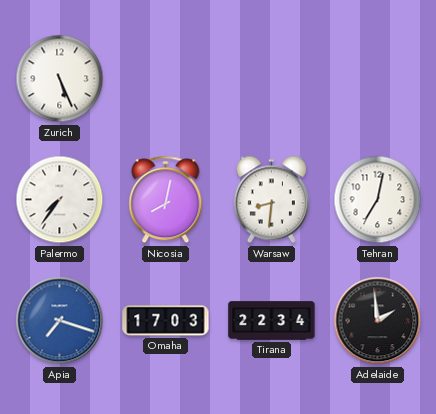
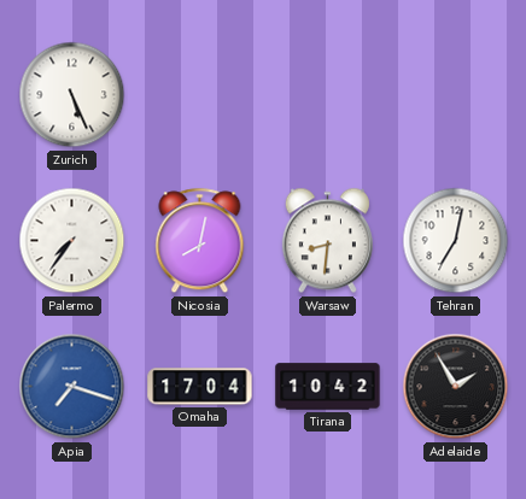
Omaha: 17:03 -> 17:04
Tirana: 22:34 -> 10:42
Adelaide: 1:59 -> 1:55
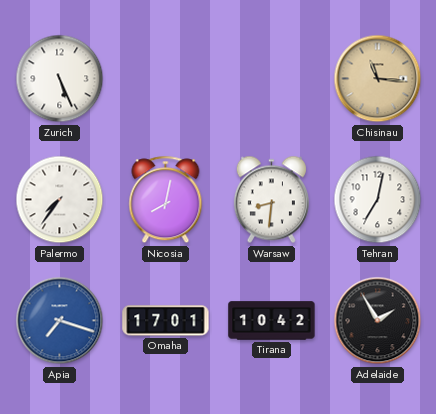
Chisinau: none -> 11:16
Omaha: 17:04 -> 17:01
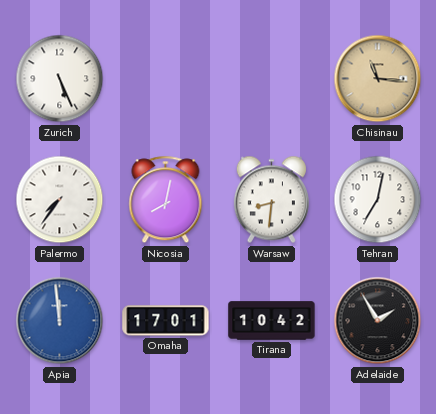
Apia: 7:18 -> 11:59
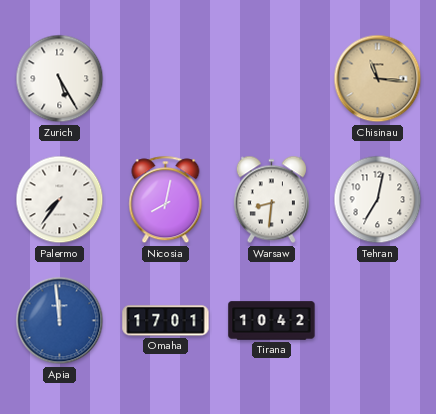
Zurich: 5:26 -> 5:25
Adelaide: 1:55 -> none
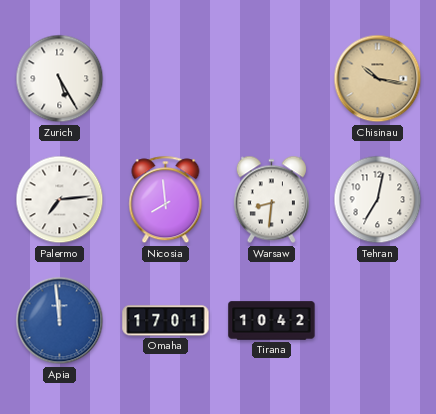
Chisinau: 11:16 -> 10:17
Palermo: 7:36 -> 7:14
Nicosia: 8:02 -> 7:59
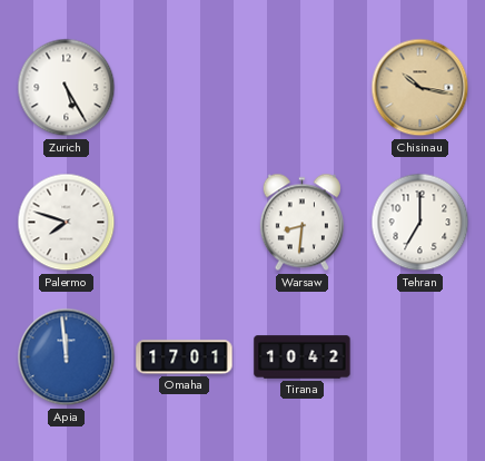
Palermo: 7:14 -> 7:48
Nicosia: 7:59 -> none
Tehran: 7:02 -> 7:00
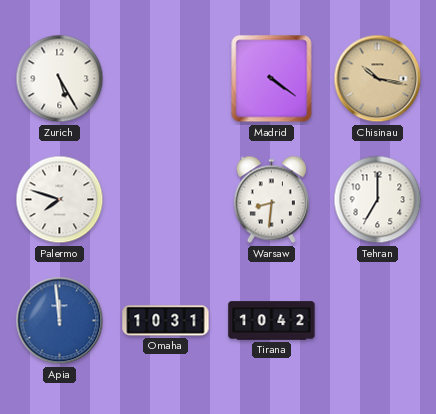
Madrid: none -> 4:21
Omaha: 17:01 -> 10:31
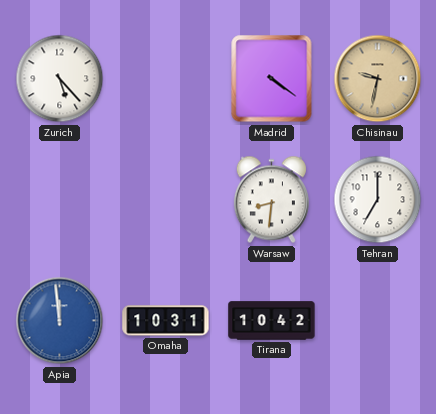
Zurich: 5:25 -> 5:23
Chisinau: 10:17 -> 9:32
Palermo: 7:48 -> none
